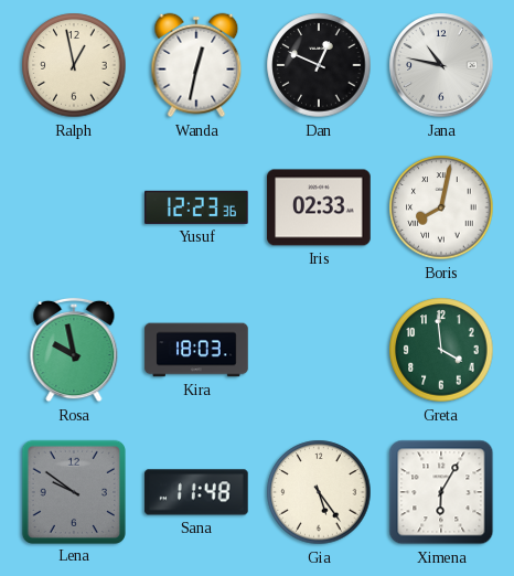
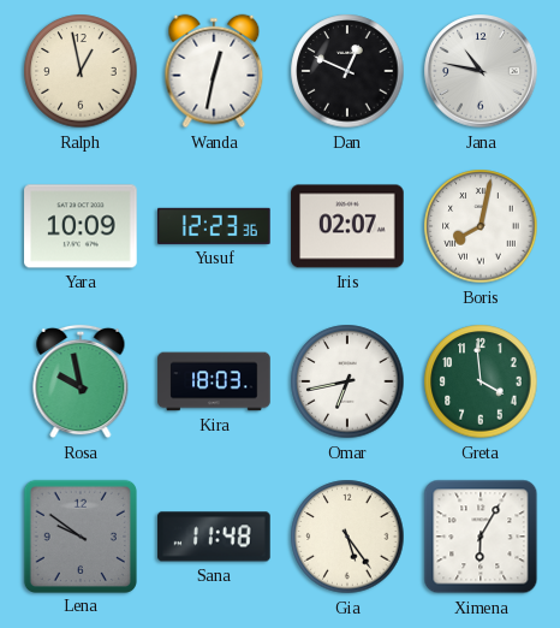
Yara: none -> 10:09
Iris: 02:33 -> 02:07
Omar: none -> 6:43
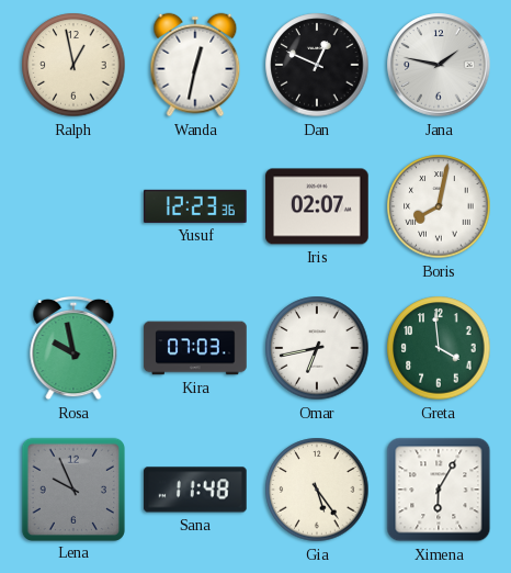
Jana: 10:47 -> 1:47
Yara: 10:09 -> none
Kira: 18:03 -> 07:03
Lena: 9:51 -> 9:56
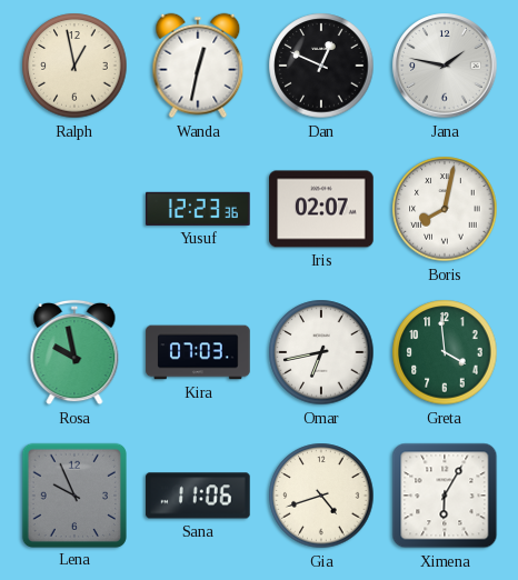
Sana: 11:48 -> 11:06
Gia: 5:24 -> 4:42
